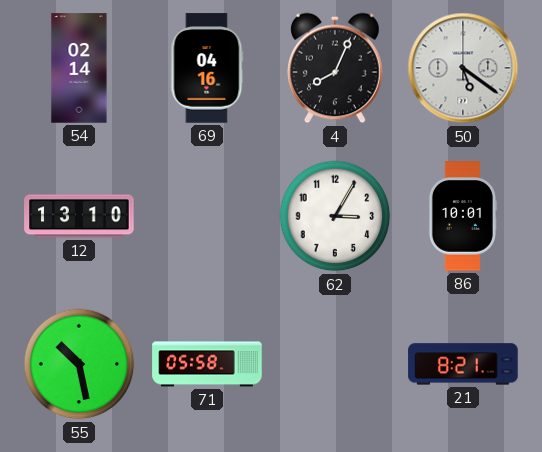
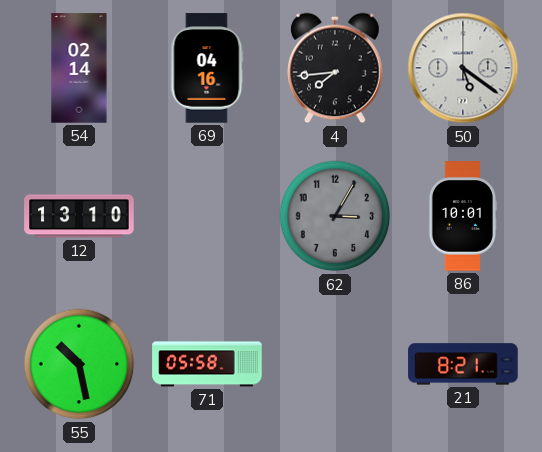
4: 8:04 -> 7:44
62 dial: white -> grey
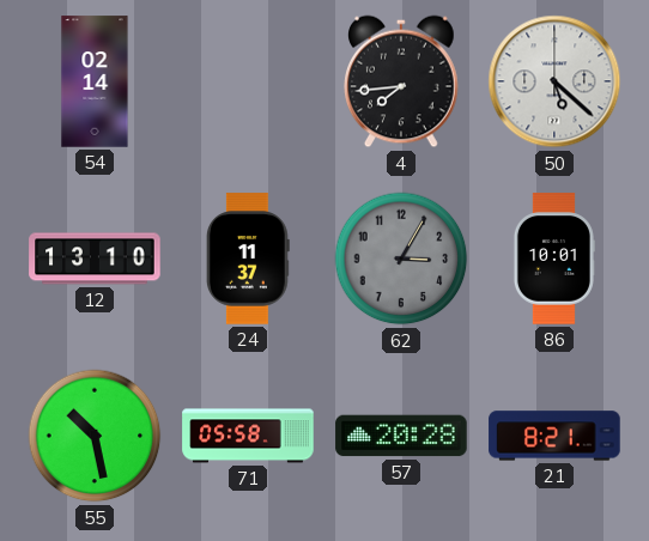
69: 04:16 -> none
50: 5:21 -> 5:22
24: none -> 11:37
57: none -> 20:28
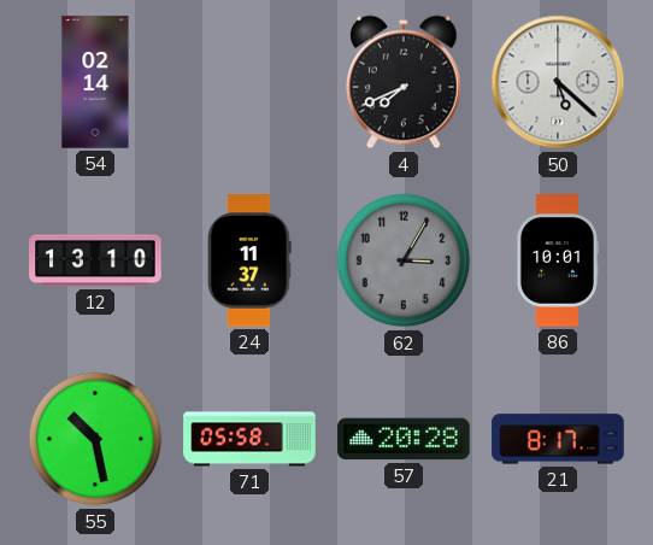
4: 7:44 -> 7:41
21: 8:21 -> 8:17
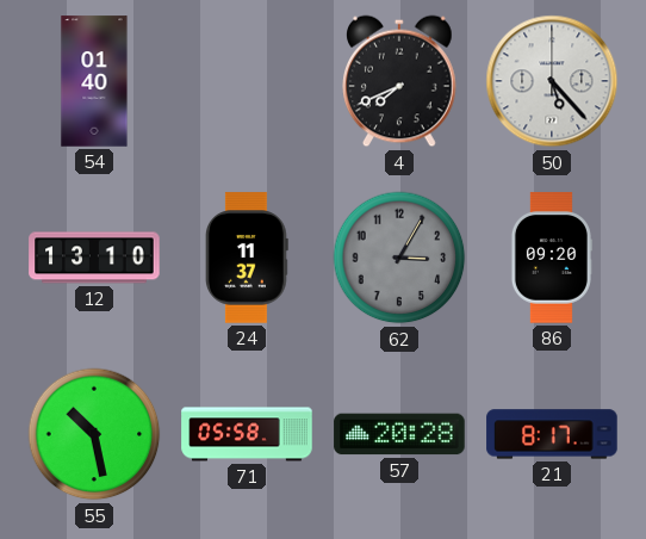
54: 02:14 -> 01:40
50: 5:22 -> 5:23
86: 10:01 -> 09:20
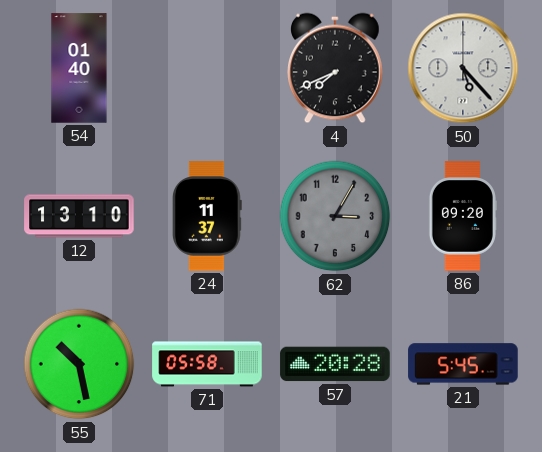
21: 8:17 -> 5:45
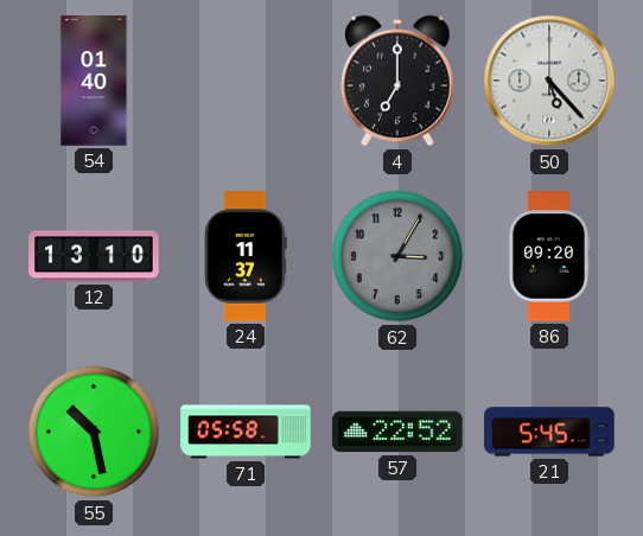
4: 7:41 -> 7:00
57: 20:28 -> 22:52
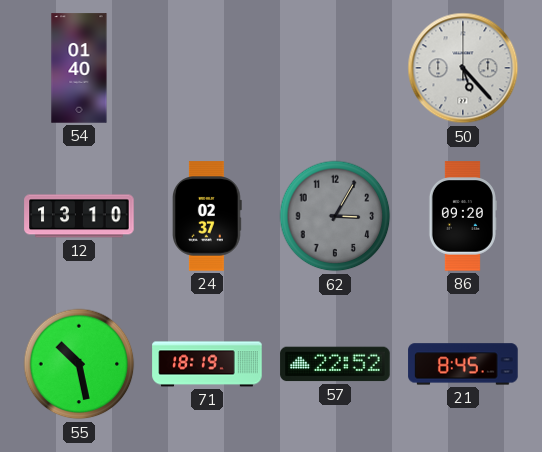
4: 7:00 -> none
24: 11:37 -> 02:37
71: 05:58 -> 18:19
21: 5:45 -> 8:45
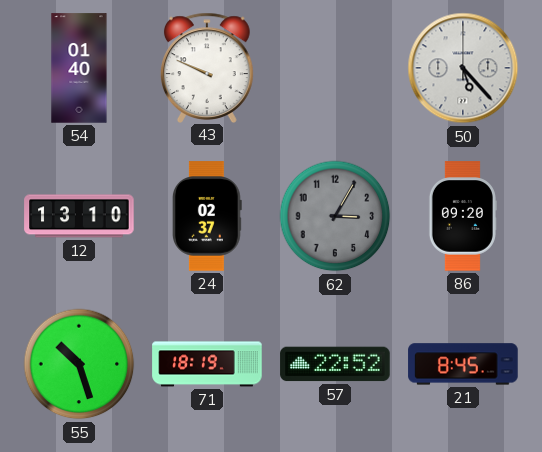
43: none -> 9:49
55: 10:28 -> 10:27
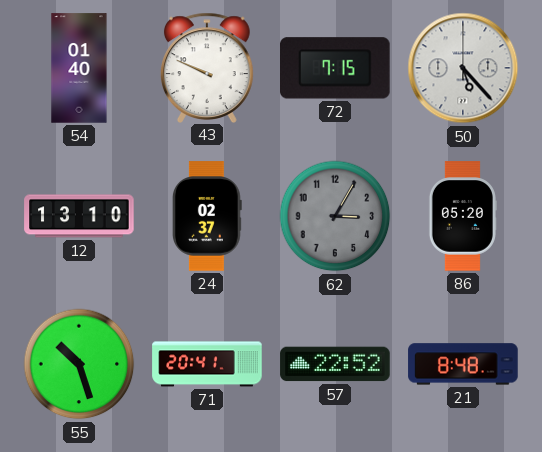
72: none -> 7:15
86: 09:20 -> 05:20
71: 18:19 -> 20:41
21: 8:45 -> 8:48
